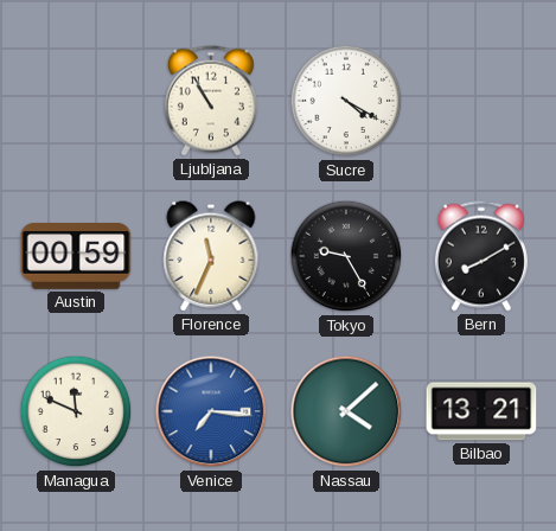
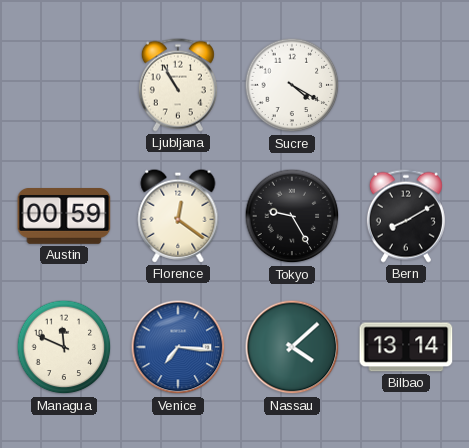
Florence: 11:34 -> 12:21
Bilbao: 13:21 -> 13:14
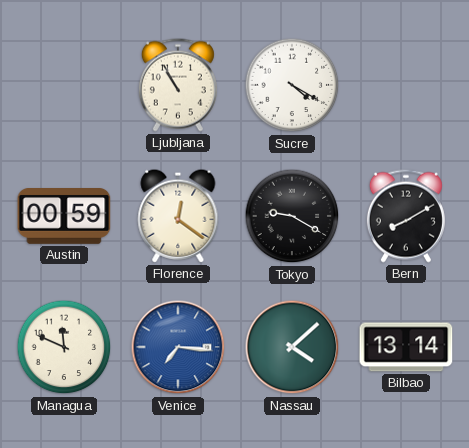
Tokyo: 9:25 -> 9:20
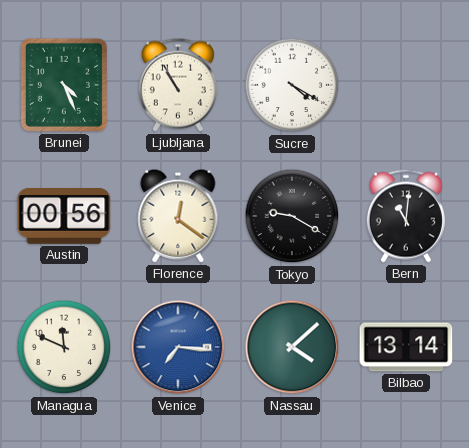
Brunei: none -> 4:26
Austin: 00:59 -> 00:56
Bern: 8:10 -> 11:01
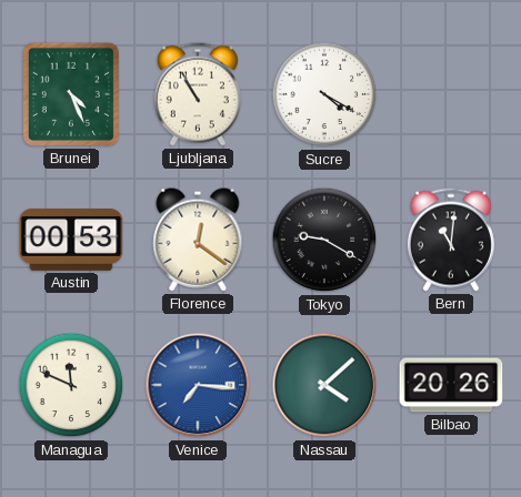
Austin: 00:56 -> 00:53
Bilbao: 13:14 -> 20:26
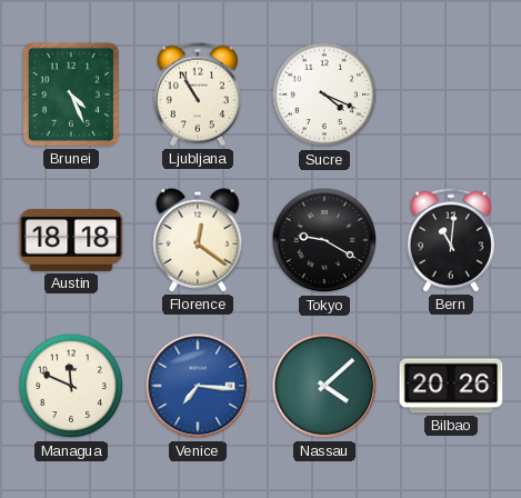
Sucre: 4:20 -> 4:19
Austin: 00:53 -> 18:18
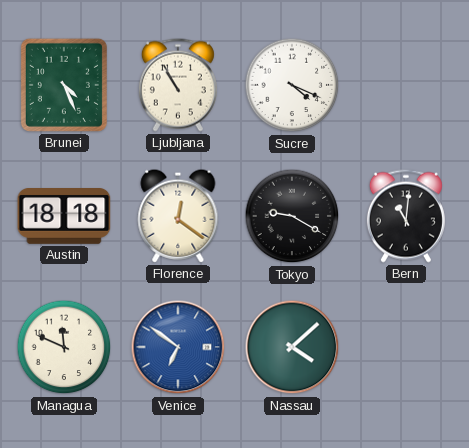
Venice: 7:16 -> 6:51
Bilbao: 20:26 -> none
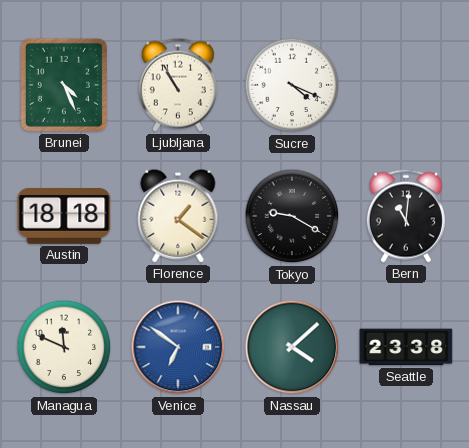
Florence: 12:21 -> 1:21
Seattle: none -> 23:38
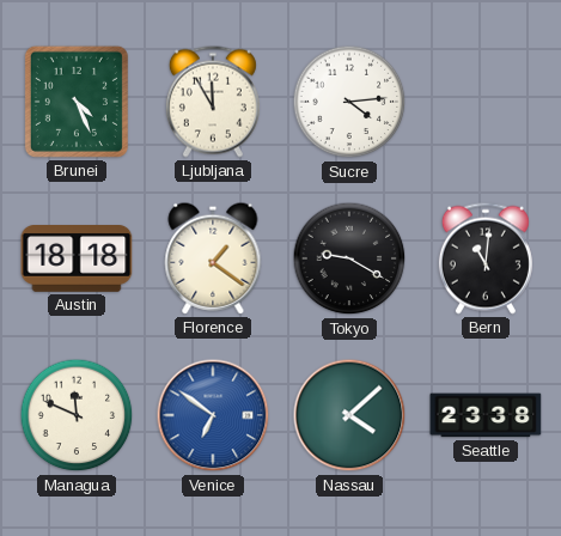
Ljubljana: 10:55 -> 11:55
Sucre: 4:19 -> 4:14
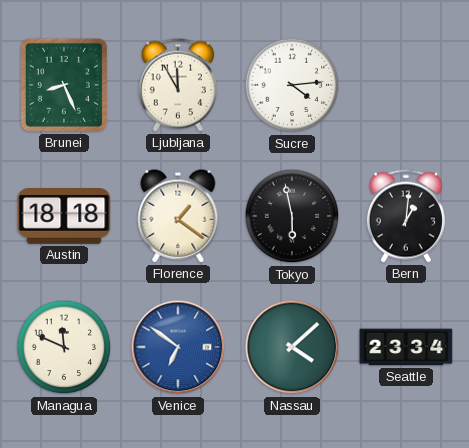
Brunei: 4:26 -> 8:26
Tokyo: 9:20 -> 5:58
Bern: 11:01 -> 1:01
Seattle: 23:38 -> 23:34
